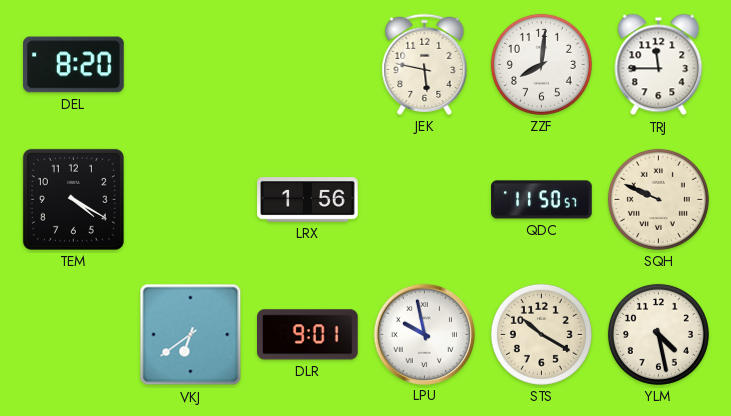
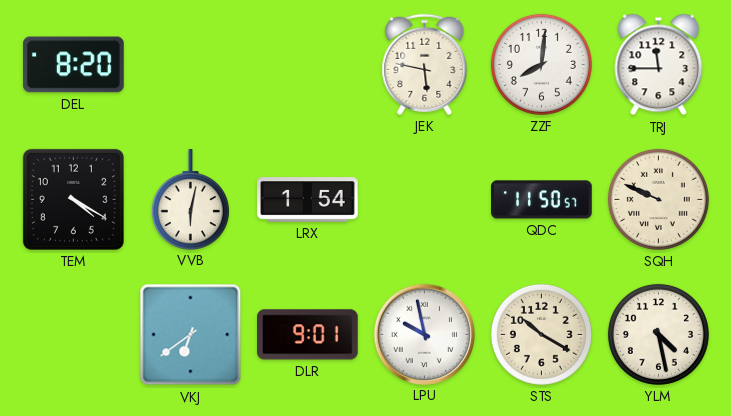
VVB: none -> 6:02
LRX: 1:56 -> 1:54
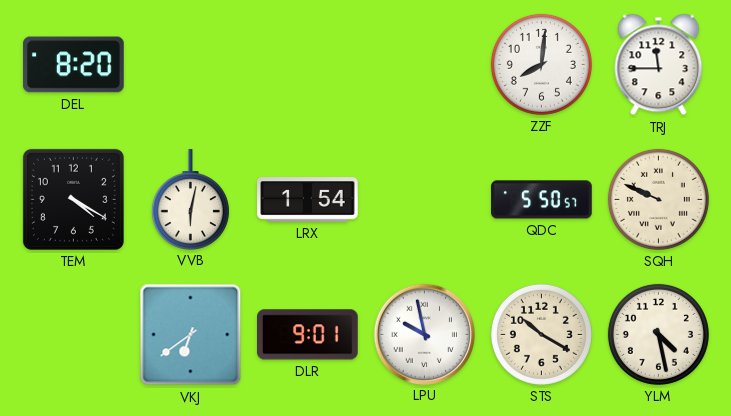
JEK: 5:47 -> none
QDC: 11:50 -> 5:50
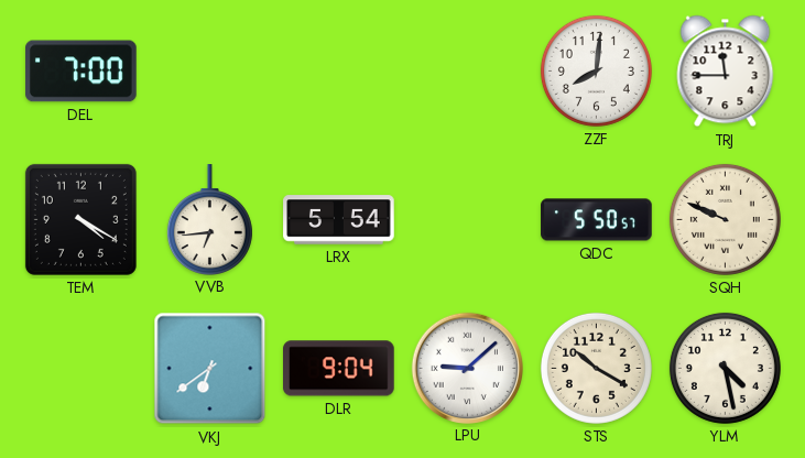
DEL: 8:20 -> 7:00
VVB: 6:02 -> 6:44
LRX: 1:54 -> 5:54
DLR: 9:01 -> 9:04
LPU: 9:58 -> 9:08
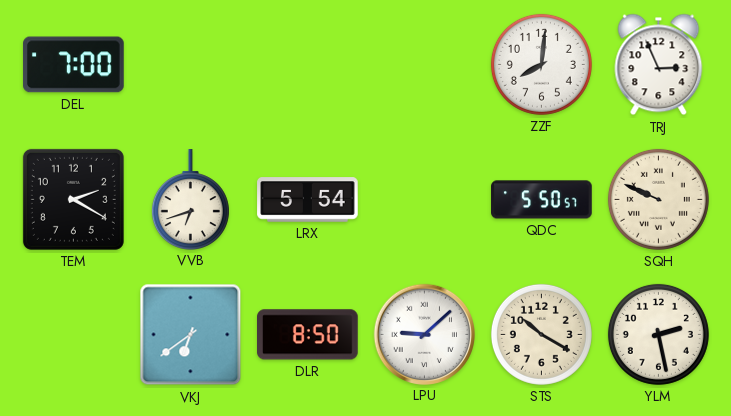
TRJ: 11:45 -> 2:56
TEM: 4:20 -> 2:20
VVB: 6:44 -> 6:42
DLR: 9:04 -> 8:50
YLM: 4:28 -> 2:28
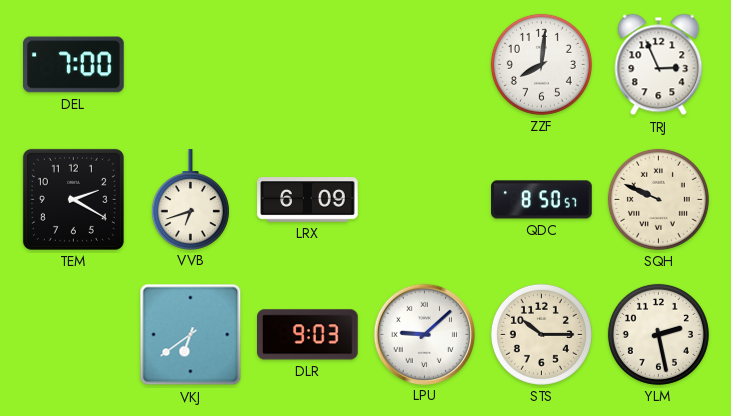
LRX: 5:54 -> 6:09
QDC: 5:50 -> 8:50
DLR: 8:50 -> 9:03
STS: 10:20 -> 10:15
